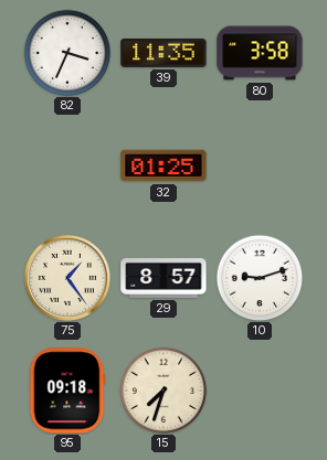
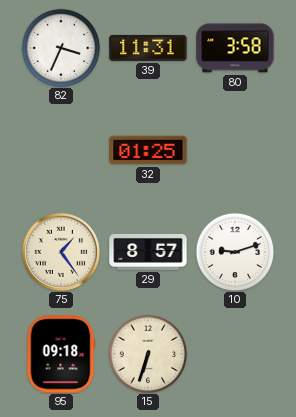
39: 11:35 -> 11:31
15: 7:33 -> 6:33
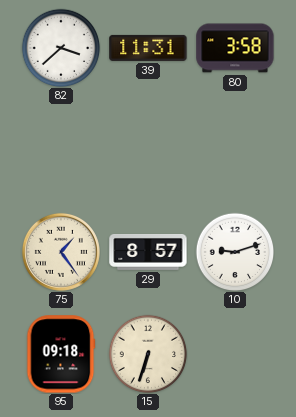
82: 3:34 -> 3:38
32: 01:25 -> none
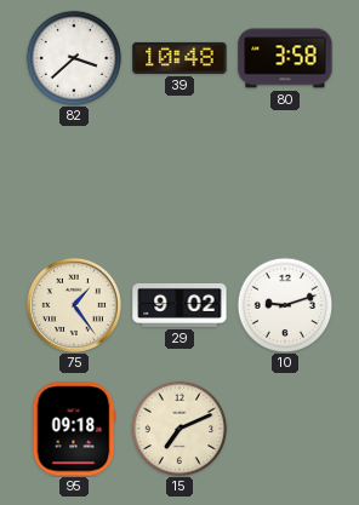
39: 11:31 -> 10:48
29: 8:57 -> 9:02
15: 6:33 -> 7:11
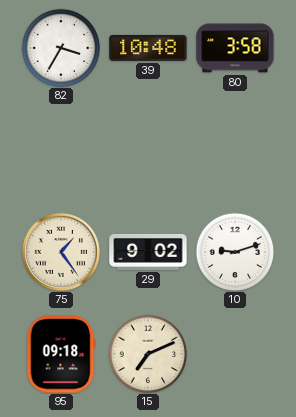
82: 3:38 -> 3:35
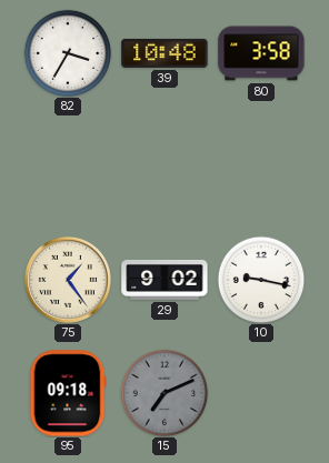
10: 9:12 -> 9:17
15 dial: cream -> grey
